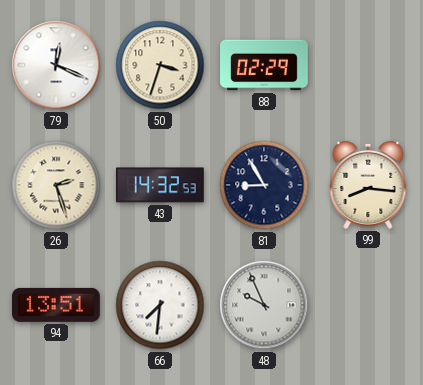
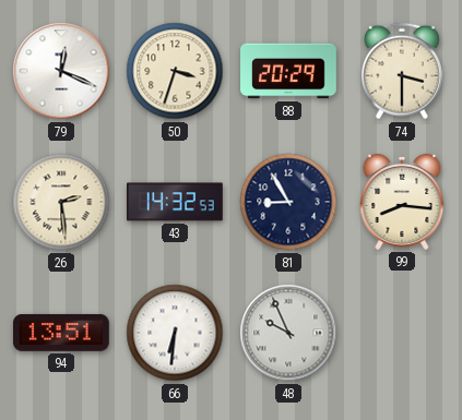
88: 02:29 -> 20:29
74: none -> 3:30
26: 2:27 -> 2:29
66: 7:31 -> 6:31
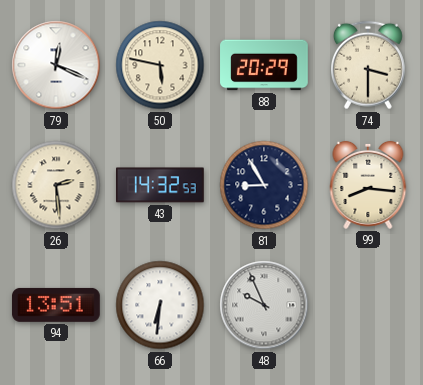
50: 3:33 -> 5:47
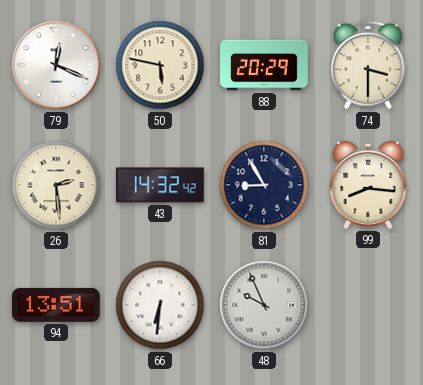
43: 14:32:53 -> 14:32:42
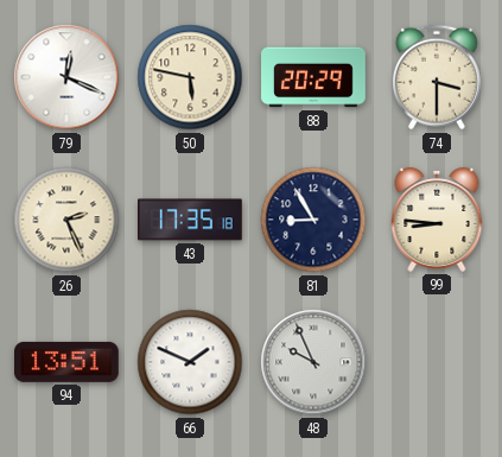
26: 2:29 -> 2:26
43: 14:32 -> 17:35
99: 8:16 -> 8:46
66: 6:31 -> 1:49
